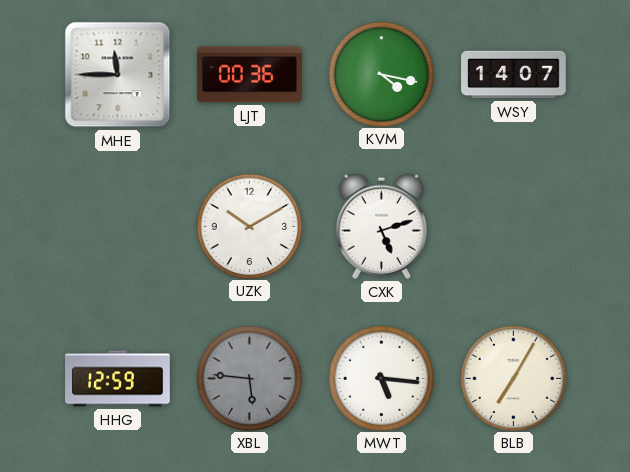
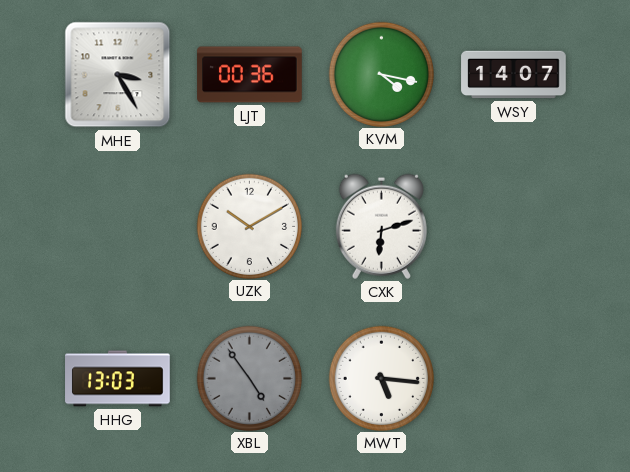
MHE: 11:45 -> 3:25
CXK: 5:12 -> 6:12
HHG: 12:59 -> 13:03
XBL: 5:46 -> 4:54
BLB: 7:05 -> none
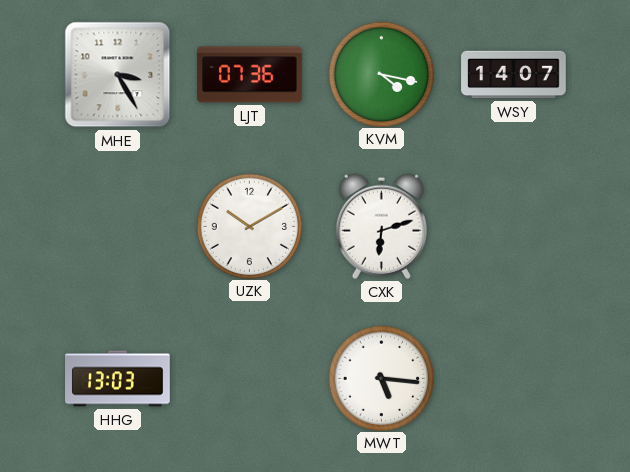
LJT: 00:36 -> 07:36
XBL: 4:54 -> none
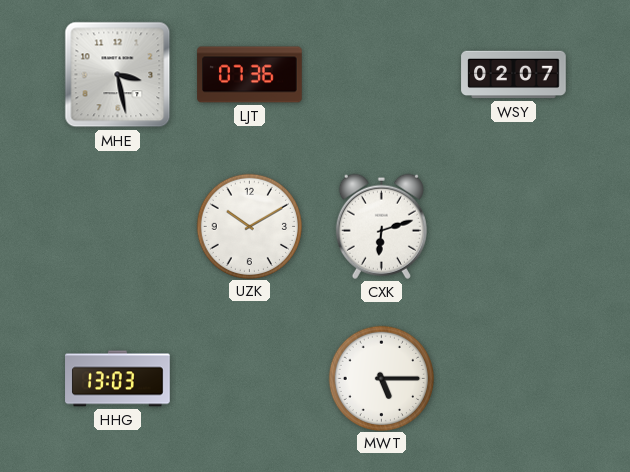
MHE: 3:25 -> 3:28
KVM: 4:17 -> none
WSY: 14:07 -> 02:07
MWT: 5:16 -> 5:15
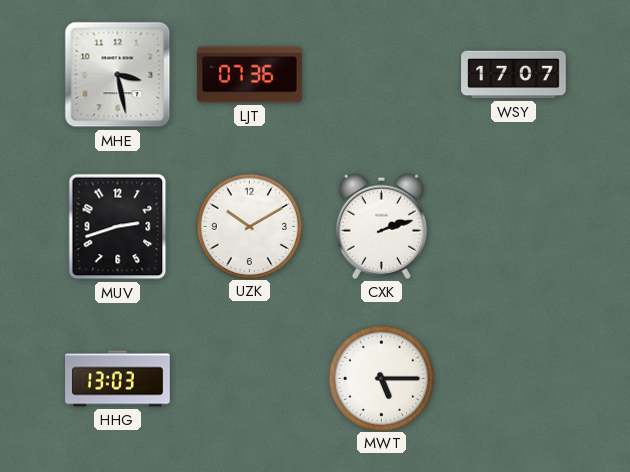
WSY: 02:07 -> 17:07
MUV: none -> 2:42
CXK: 6:12 -> 2:12
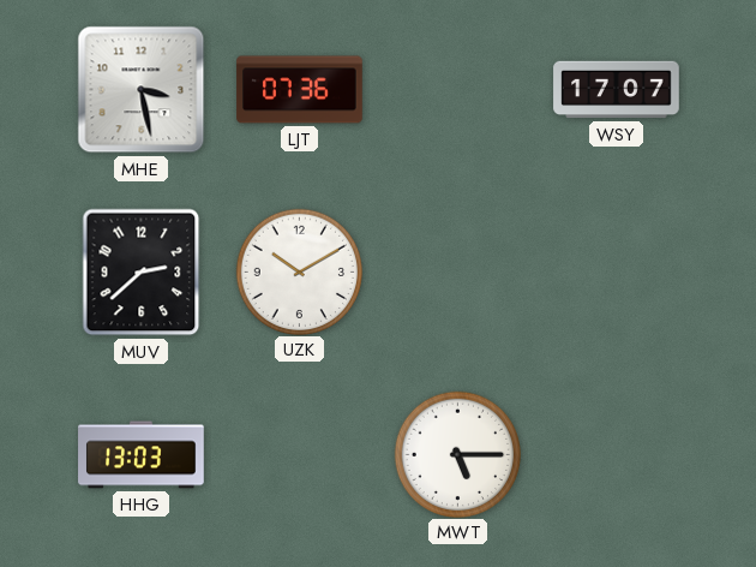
MUV: 2:42 -> 2:38
CXK: 2:12 -> none
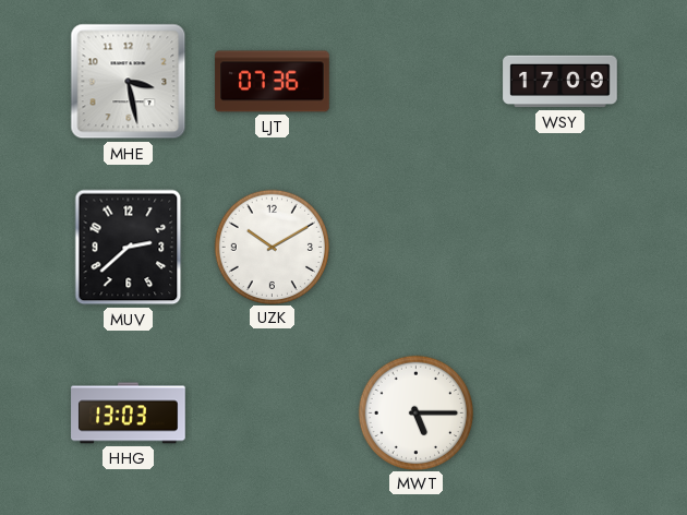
WSY: 17:07 -> 17:09
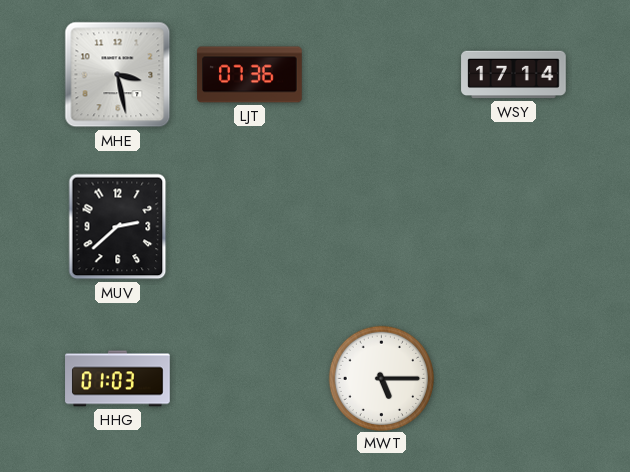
WSY: 17:09 -> 17:14
UZK: 10:10 -> none
HHG: 13:03 -> 01:03
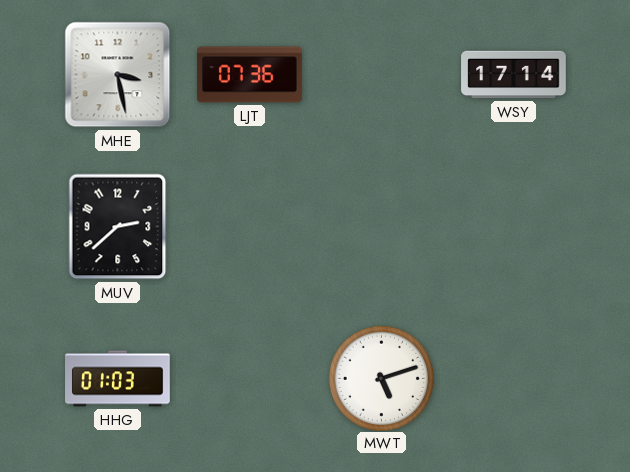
MWT: 5:15 -> 5:12
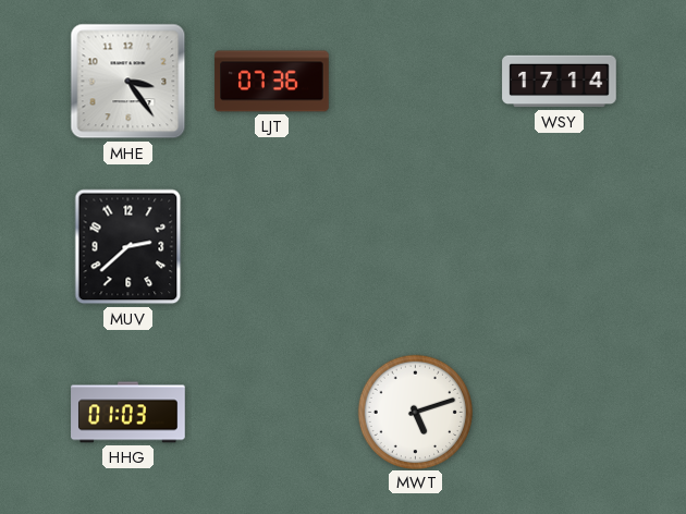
MHE: 3:28 -> 3:24
